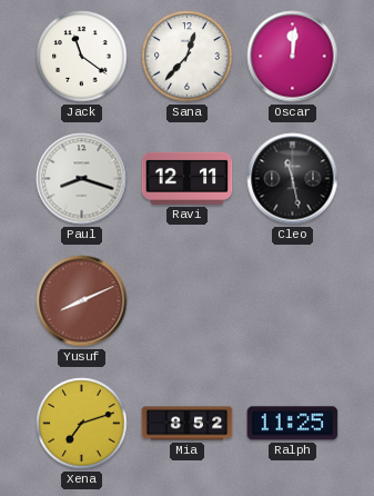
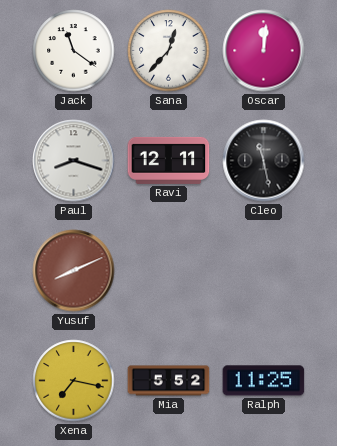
Xena: 7:12 -> 7:17
Mia: 8:52 -> 5:52
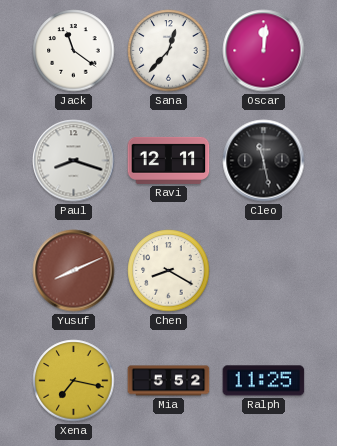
Chen: none -> 8:20
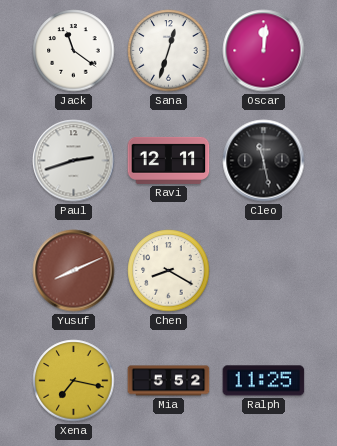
Sana: 12:37 -> 12:33
Paul: 8:18 -> 2:42
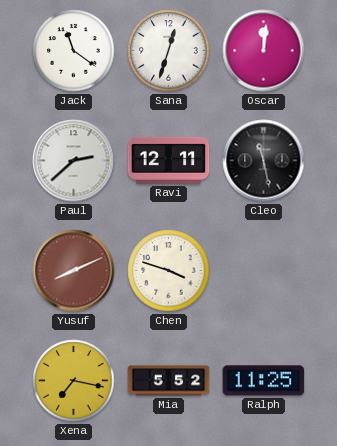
Paul: 2:42 -> 2:38
Chen: 8:20 -> 3:48
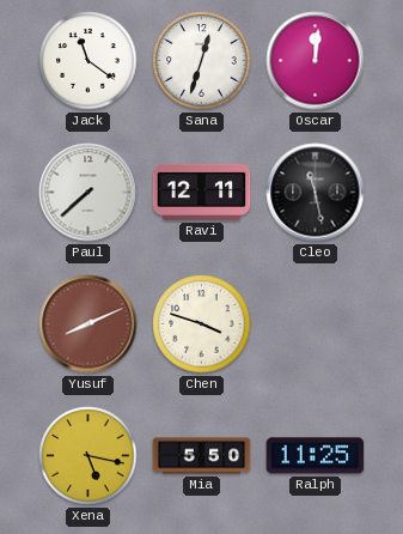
Paul: 2:38 -> 7:38
Xena: 7:17 -> 5:17
Mia: 5:52 -> 5:50
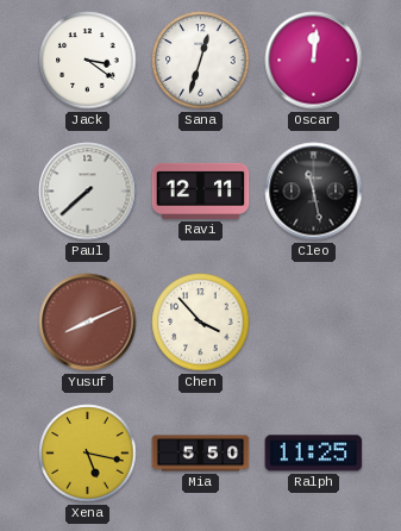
Jack: 11:21 -> 3:21
Chen: 3:48 -> 3:53
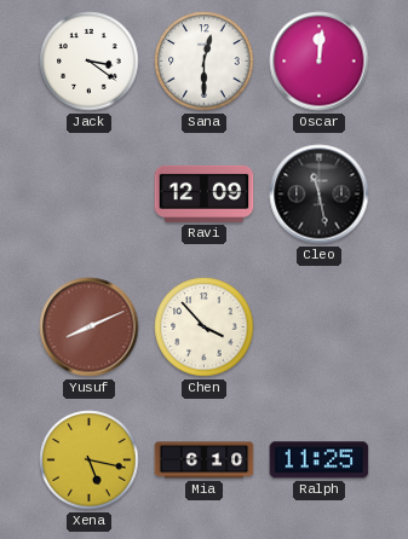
Sana: 12:33 -> 12:30
Paul: 7:38 -> none
Ravi: 12:11 -> 12:09
Mia: 5:50 -> 6:10
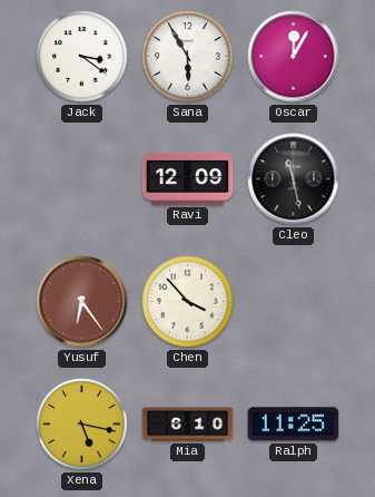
Sana: 12:30 -> 5:55
Oscar: 12:01 -> 12:05
Yusuf: 8:11 -> 6:24
